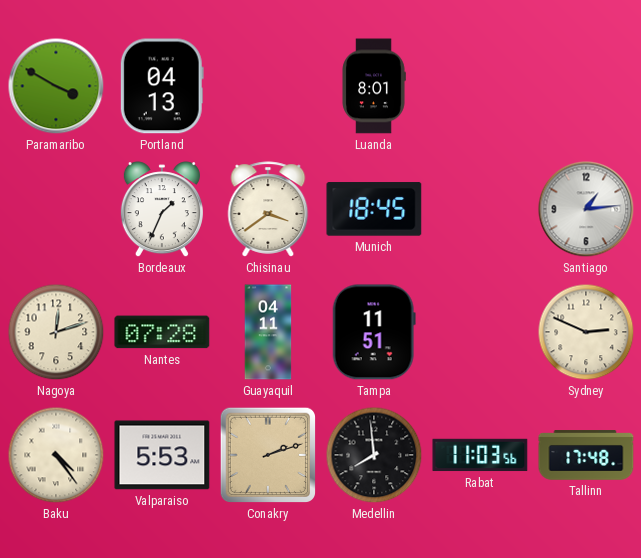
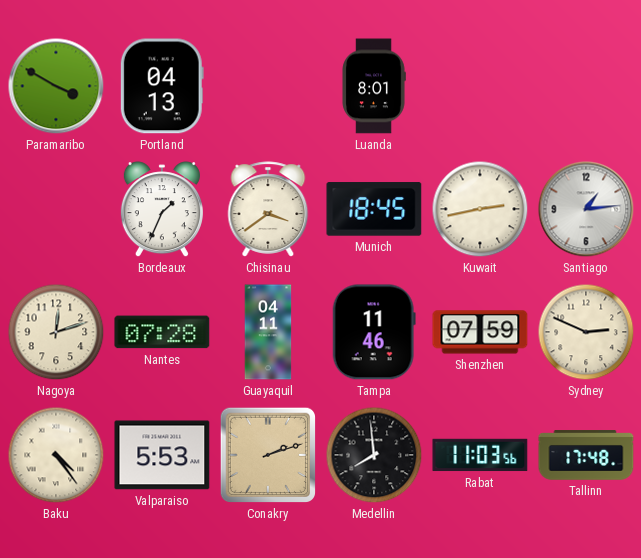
Kuwait: none -> 2:43
Tampa: 11:51 -> 11:46
Shenzhen: none -> 07:59
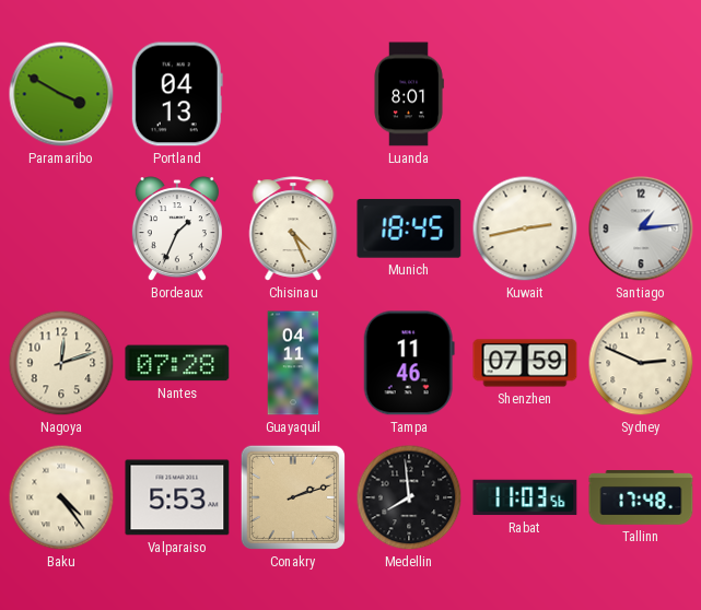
Chisinau: 3:39 -> 4:26
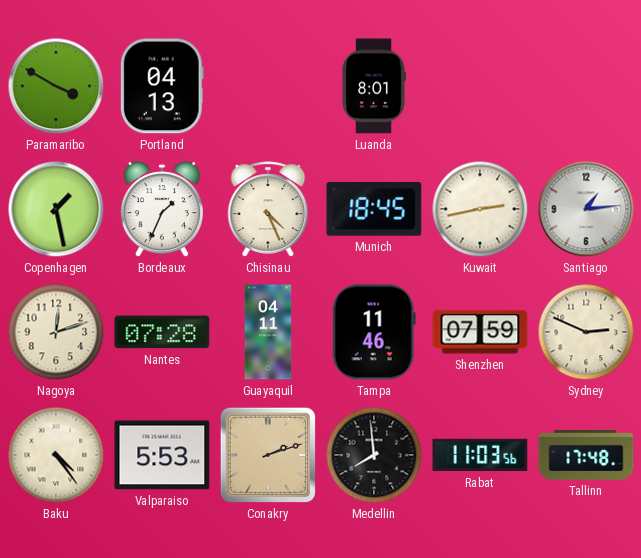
Copenhagen: none -> 1:28
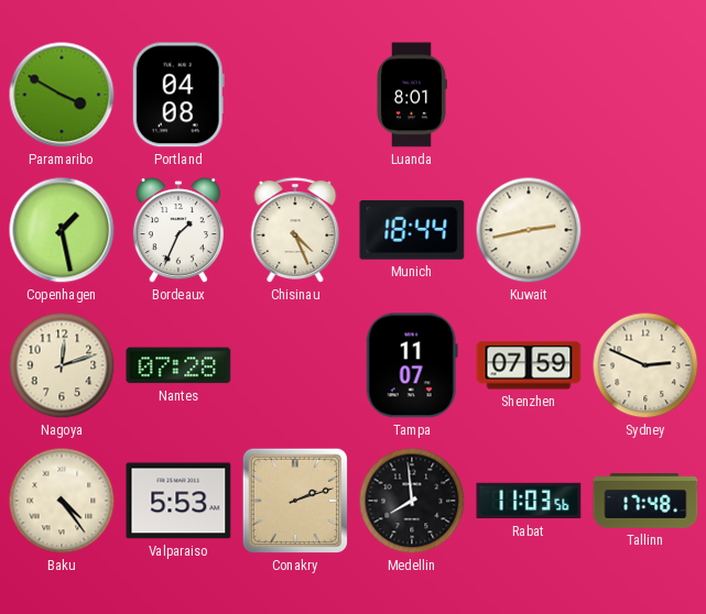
Portland: 04:13 -> 04:08
Munich: 18:45 -> 18:44
Santiago: 1:14 -> none
Guayaquil: 04:11 -> none
Tampa: 11:46 -> 11:07
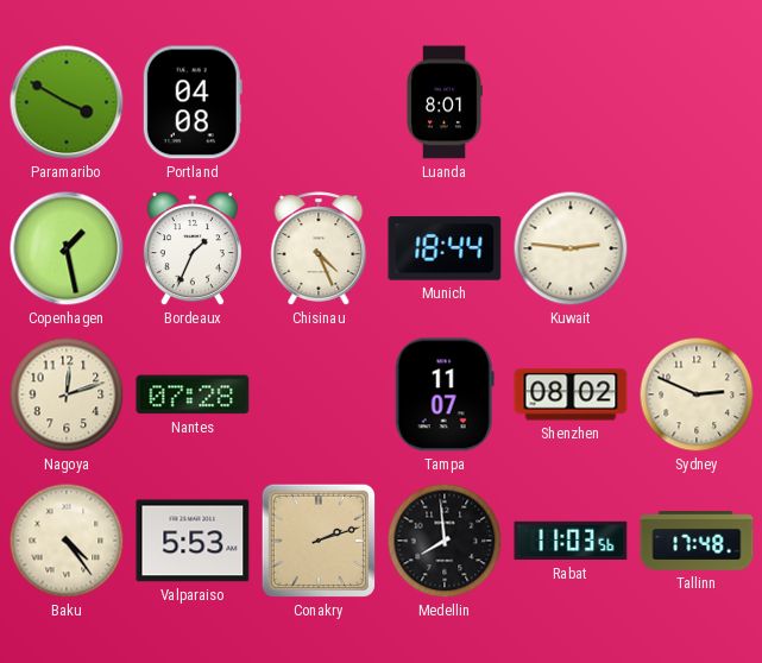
Kuwait: 2:43 -> 2:46
Shenzhen: 07:59 -> 08:02
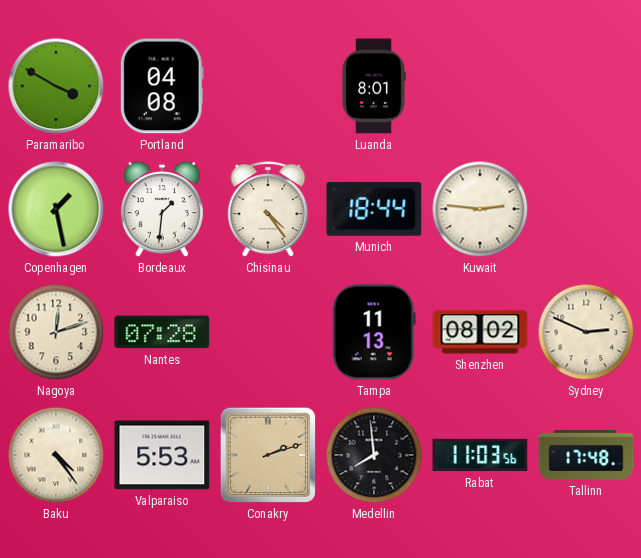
Bordeaux: 1:34 -> 1:31
Chisinau: 4:26 -> 4:24
Tampa: 11:07 -> 11:13
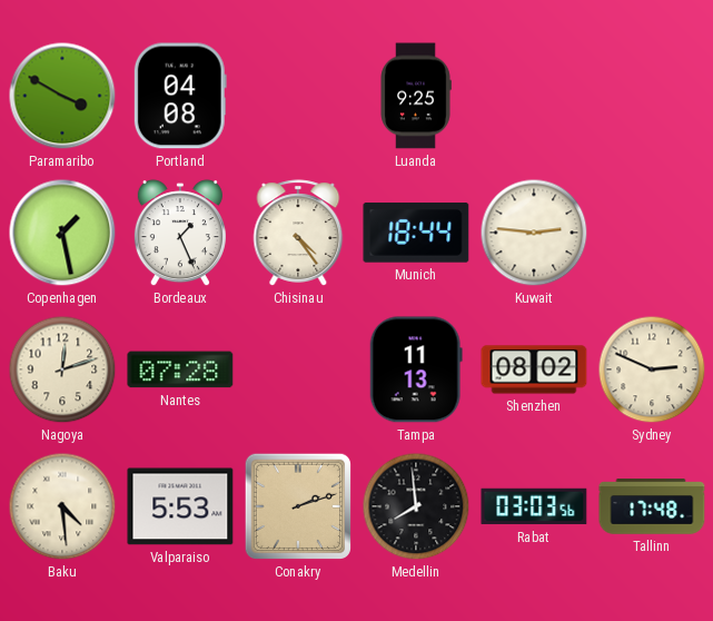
Luanda: 8:01 -> 9:25
Bordeaux: 1:31 -> 1:26
Baku: 4:24 -> 4:29
Rabat: 11:03 -> 03:03
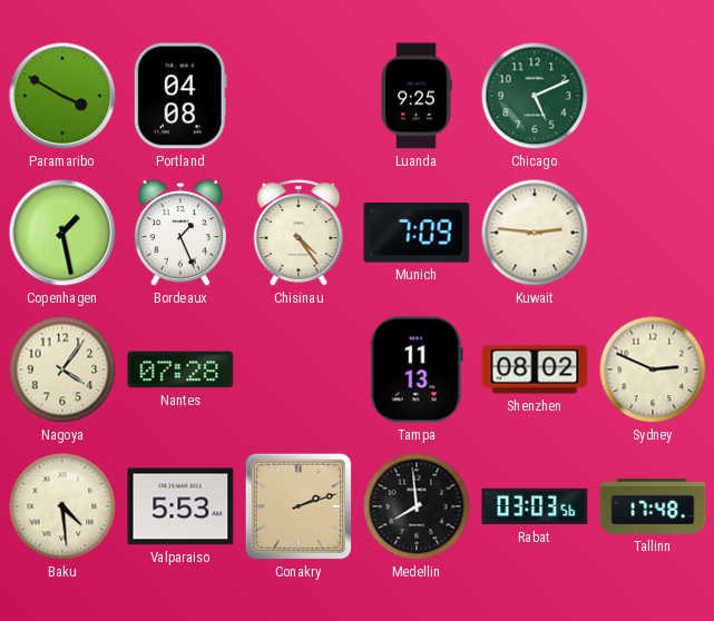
Chicago: none -> 5:11
Munich: 18:44 -> 7:09
Nagoya: 12:12 -> 4:06
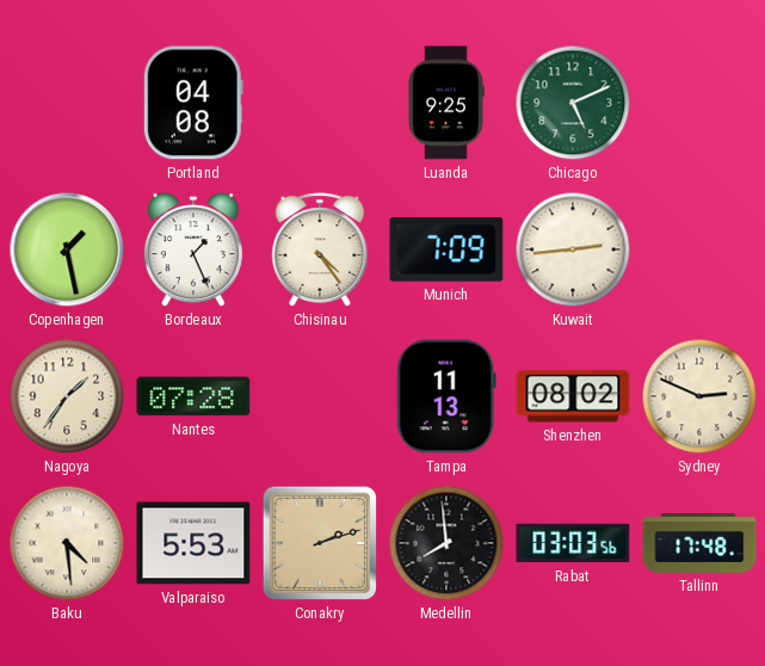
Paramaribo: 3:50 -> none
Kuwait: 2:46 -> 2:44
Nagoya: 4:06 -> 1:36
